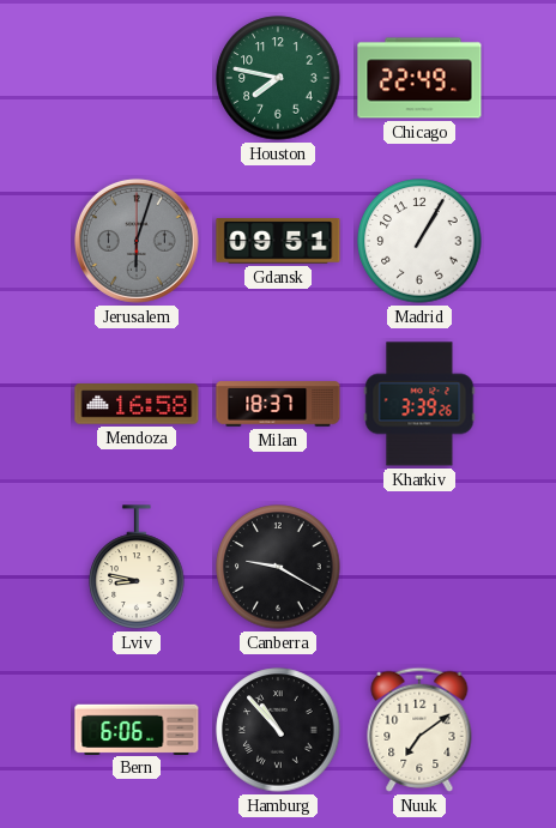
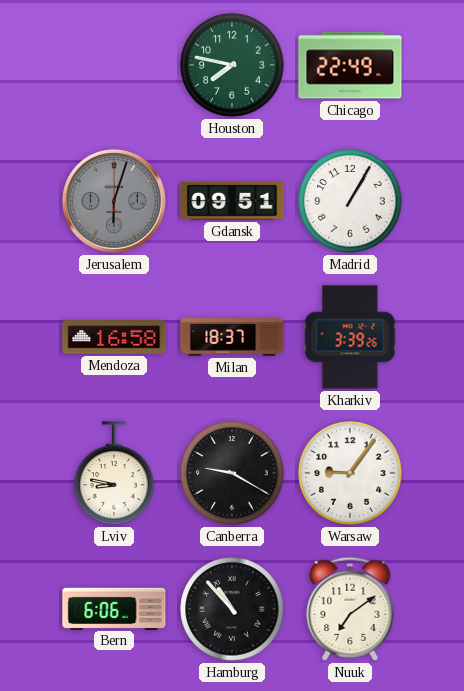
Warsaw: none -> 9:06
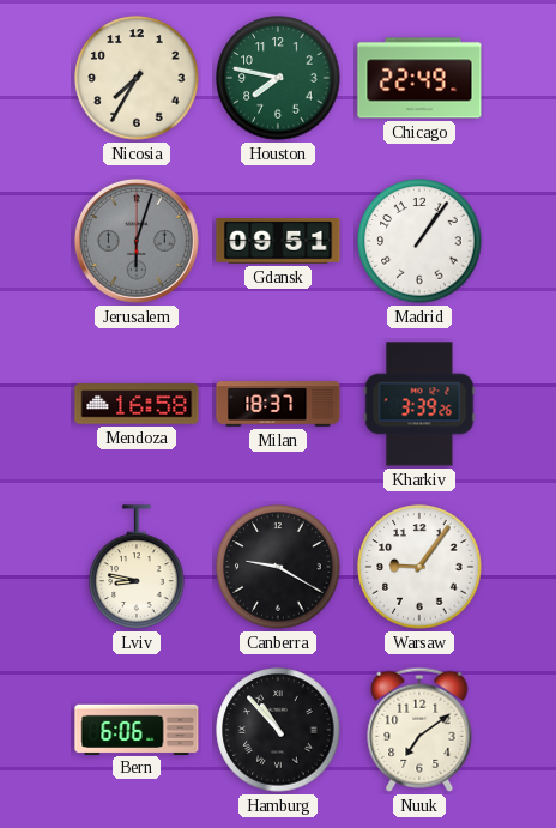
Nicosia: none -> 7:35
Madrid: 1:05 -> 1:06
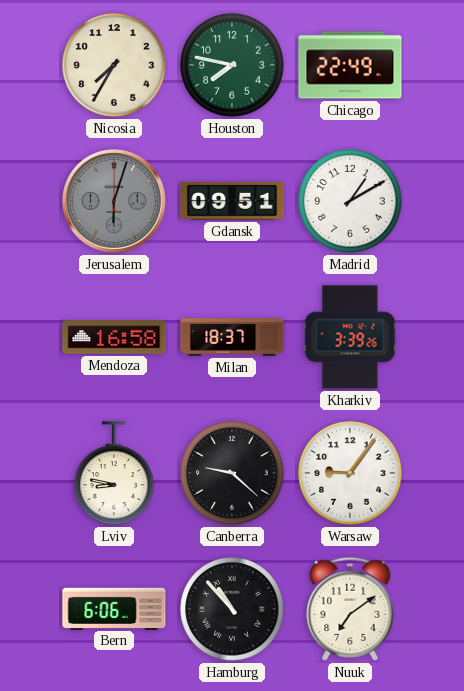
Madrid: 1:06 -> 1:10
Canberra: 9:20 -> 9:22
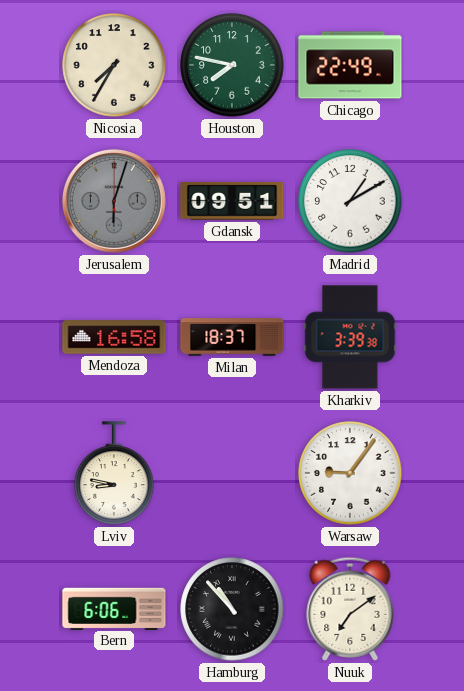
Kharkiv: 3:39:26 -> 3:39:38
Canberra: 9:22 -> none
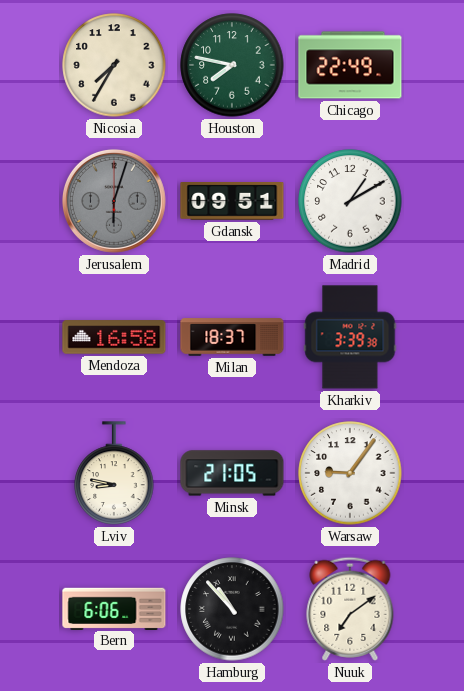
Minsk: none -> 21:05
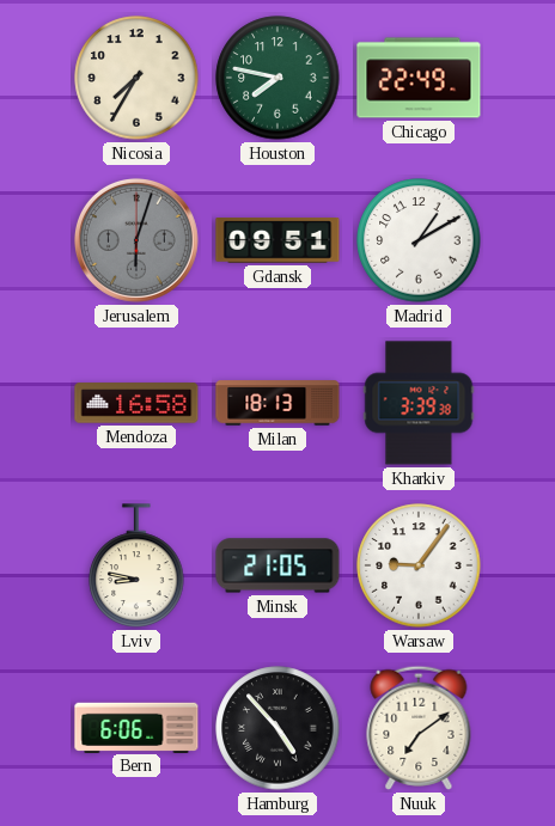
Milan: 18:37 -> 18:13
Hamburg: 10:53 -> 4:53
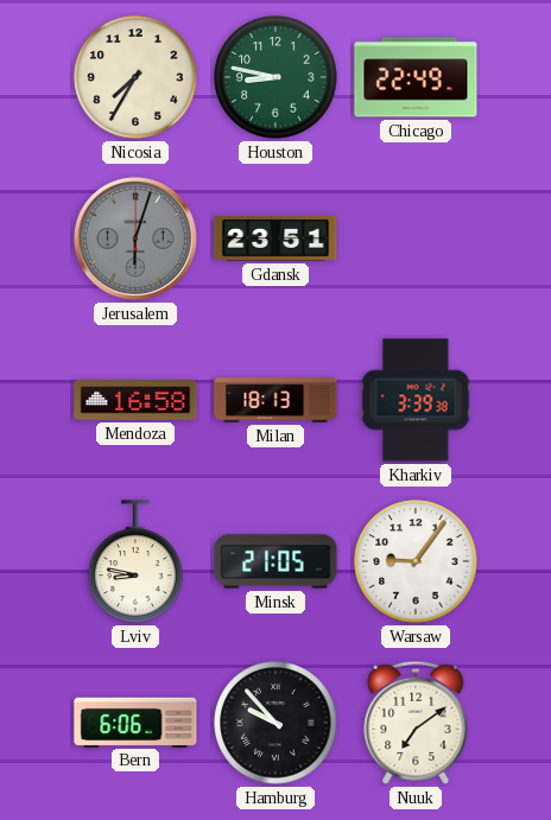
Houston: 7:47 -> 8:47
Gdansk: 09:51 -> 23:51
Madrid: 1:10 -> none
Hamburg: 4:53 -> 9:53
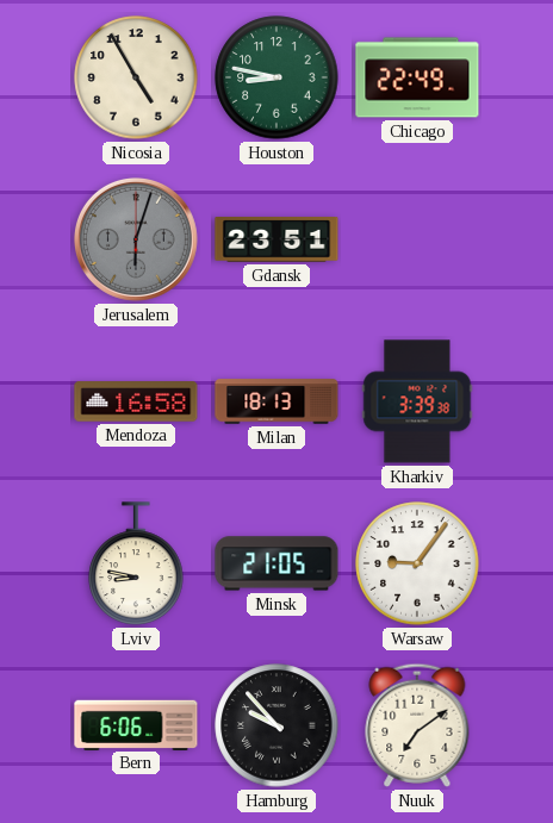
Nicosia: 7:35 -> 4:55
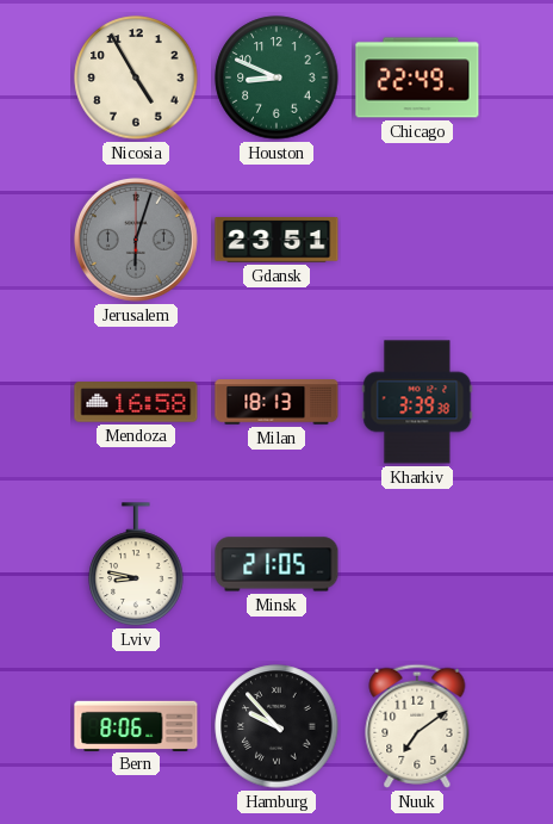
Houston: 8:47 -> 8:49
Warsaw: 9:06 -> none
Bern: 6:06 -> 8:06
